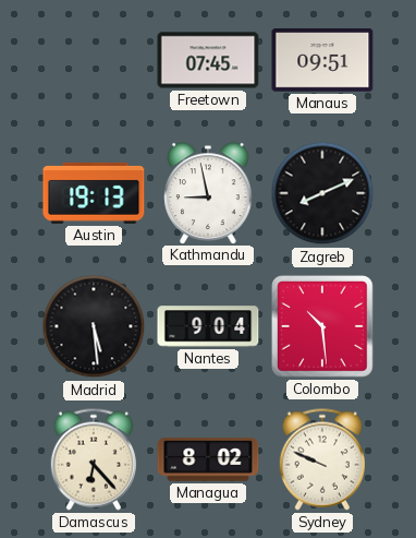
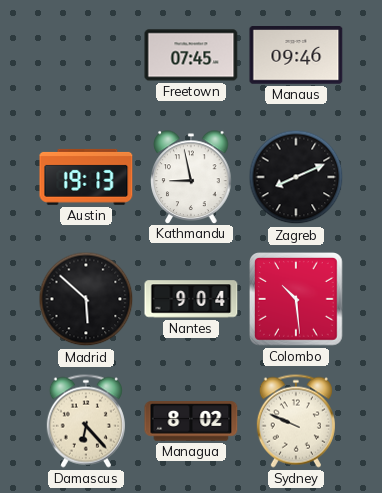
Manaus: 09:51 -> 09:46
Madrid: 5:29 -> 5:52
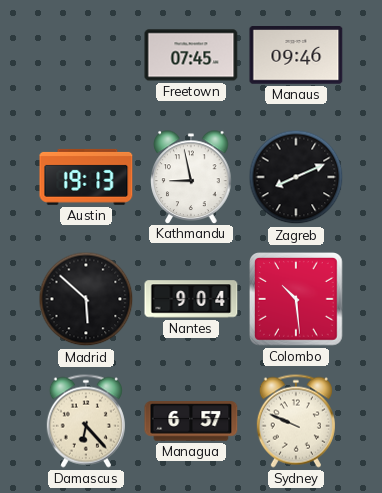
Managua: 8:02 -> 6:57
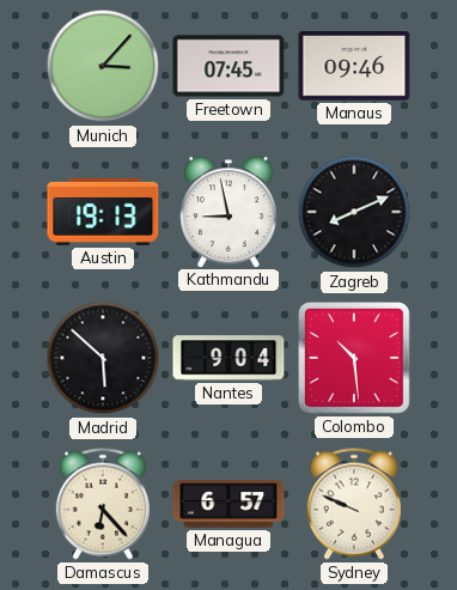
Munich: none -> 3:07
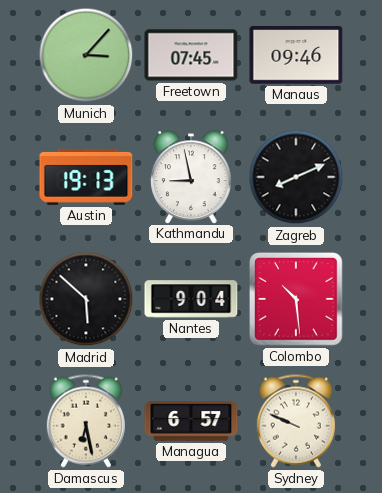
Damascus: 6:23 -> 6:28
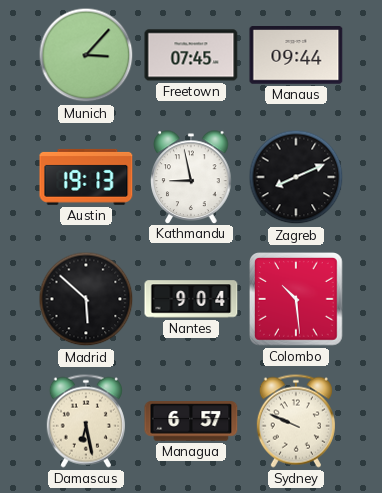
Manaus: 09:46 -> 09:44
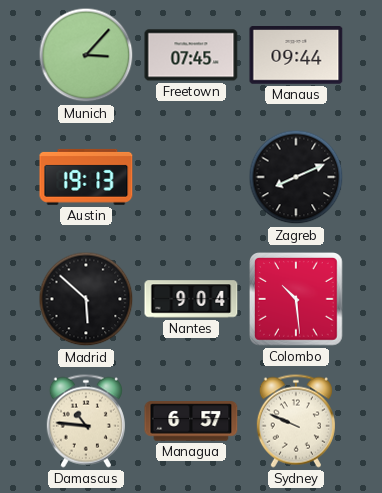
Kathmandu: 8:58 -> none
Damascus: 6:28 -> 10:46
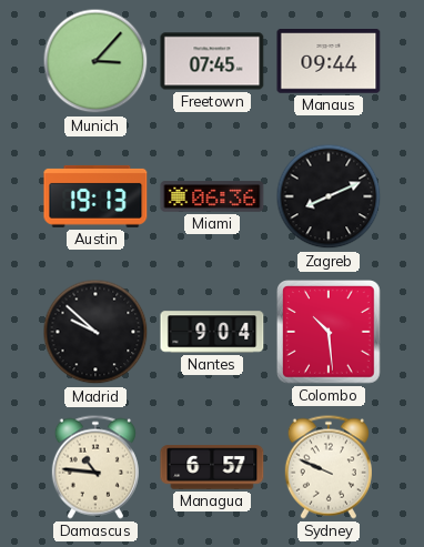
Miami: none -> 06:36
Madrid: 5:52 -> 9:52
